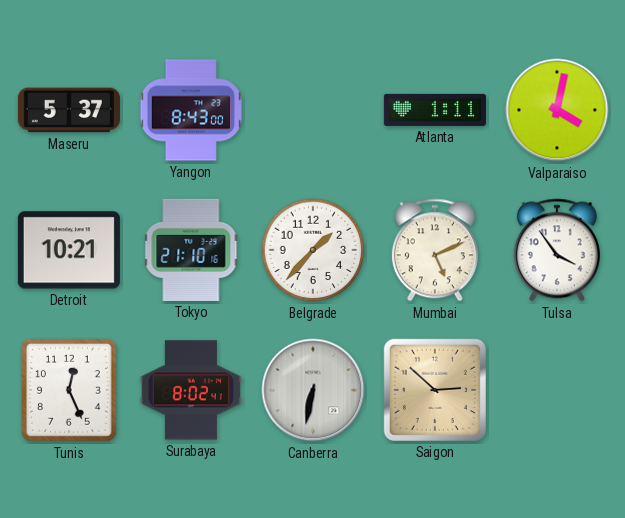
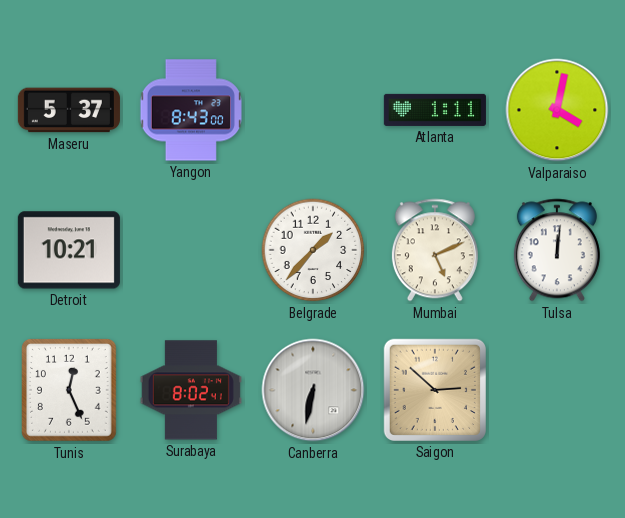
Tokyo: 21:10 -> none
Tulsa: 3:54 -> 12:01
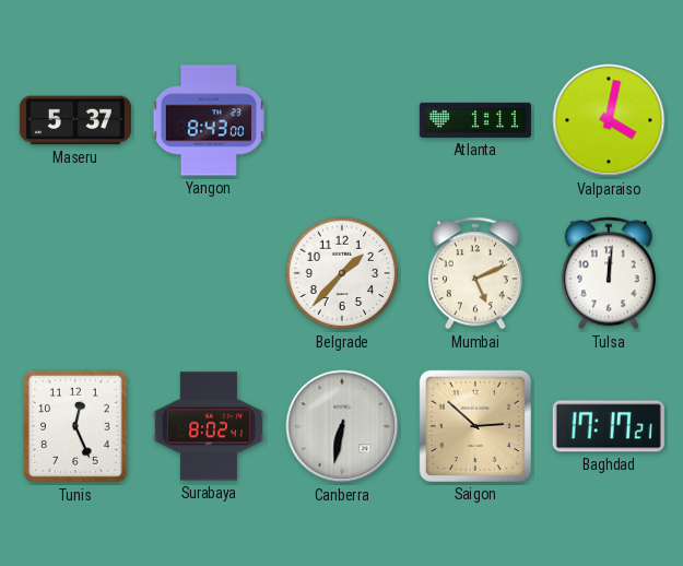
Detroit: 10:21 -> none
Baghdad: none -> 17:17
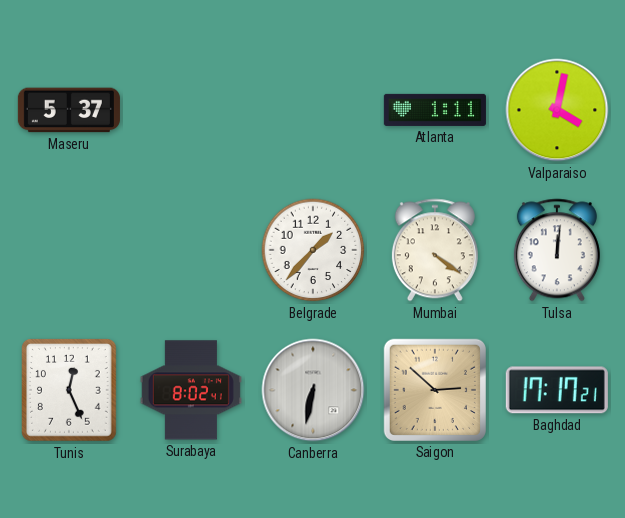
Yangon: 8:43 -> none
Mumbai: 5:11 -> 4:21
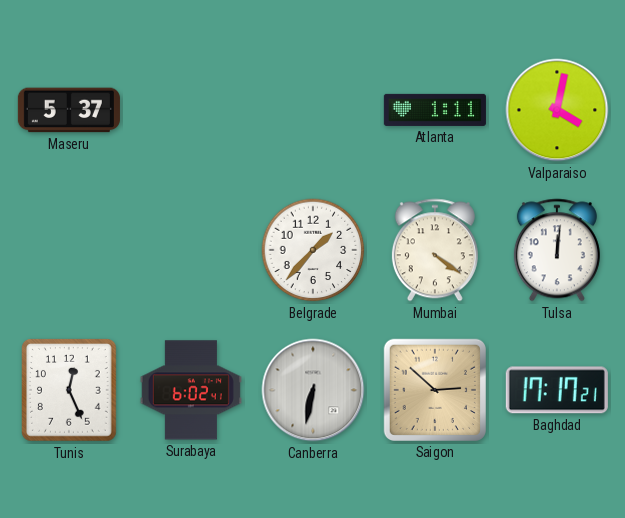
Surabaya: 8:02 -> 6:02
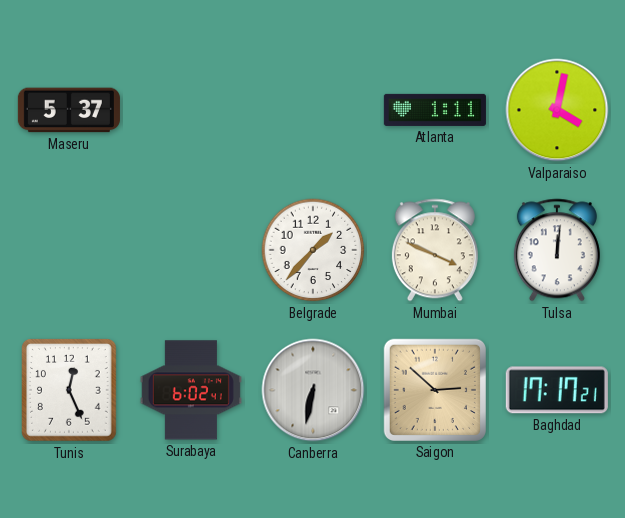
Mumbai: 4:21 -> 3:49
